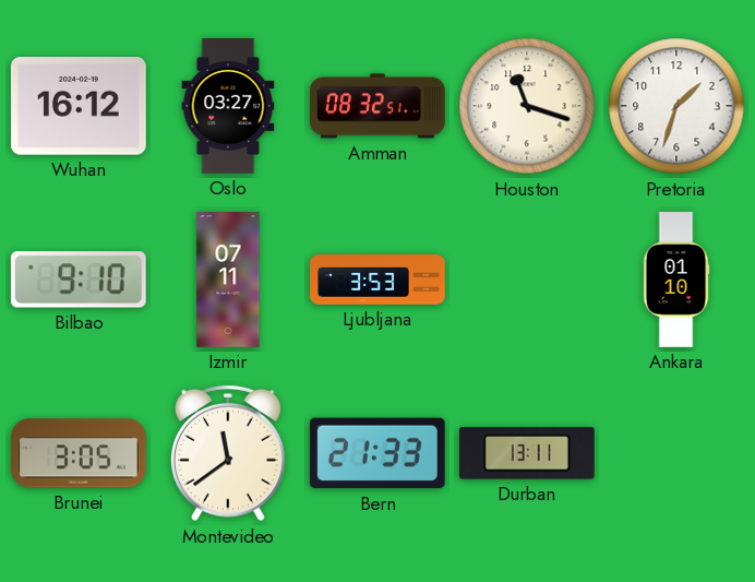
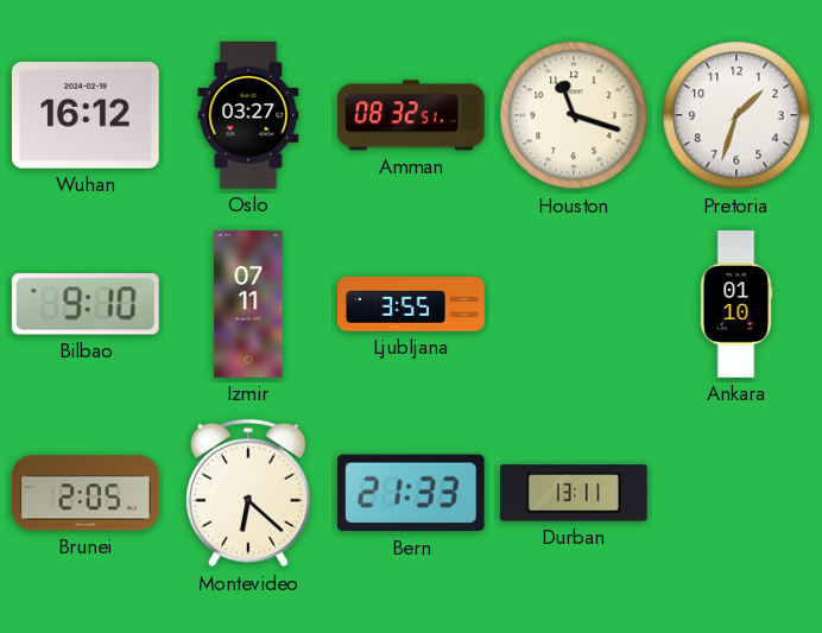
Ljubljana: 3:53 -> 3:55
Brunei: 3:05 -> 2:05
Montevideo: 11:39 -> 6:22
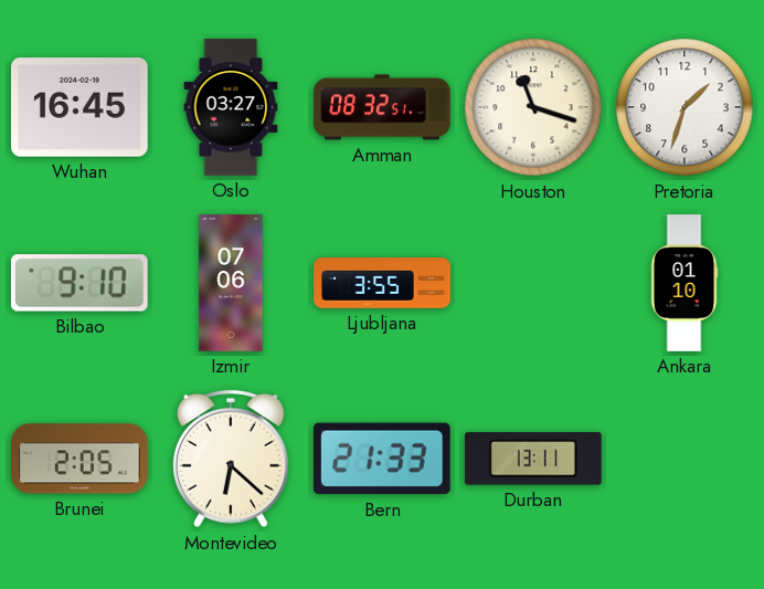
Wuhan: 16:12 -> 16:45
Izmir: 07:11 -> 07:06
